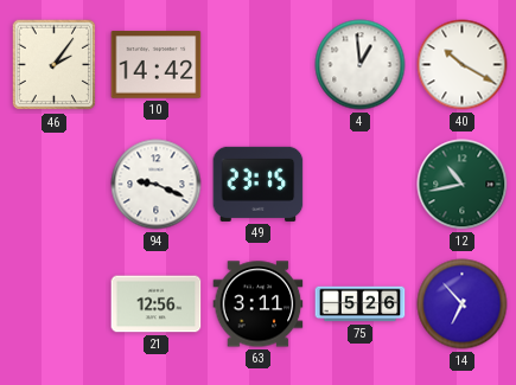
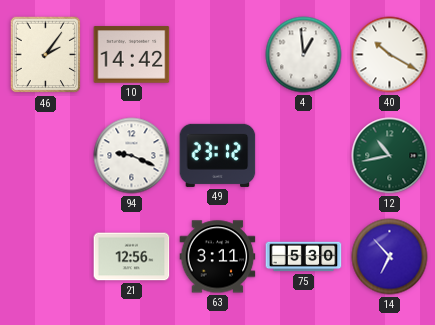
49: 23:15 -> 23:12
75: 5:26 -> 5:30
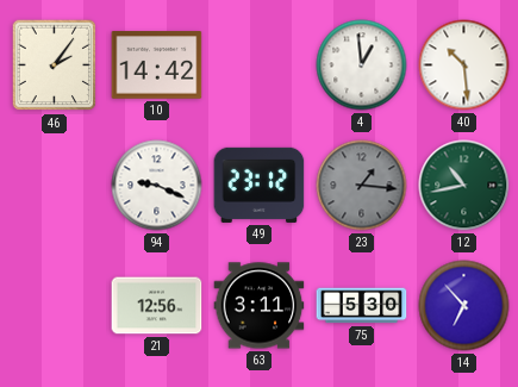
40: 10:20 -> 10:29
23: none -> 1:16
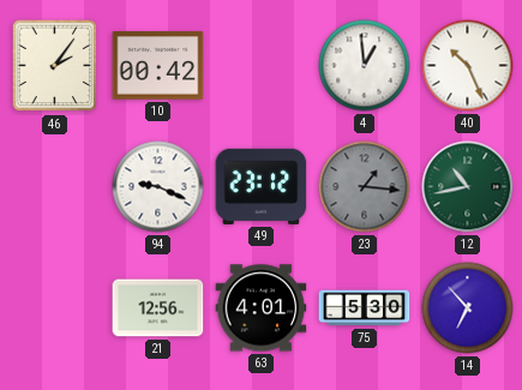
10: 14:42 -> 00:42
40: 10:29 -> 10:26
63: 3:11 -> 4:01
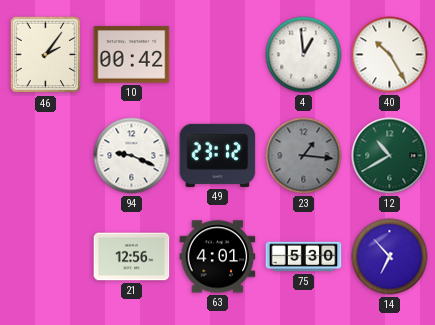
40: 10:26 -> 10:25
12: 10:43 -> 10:40
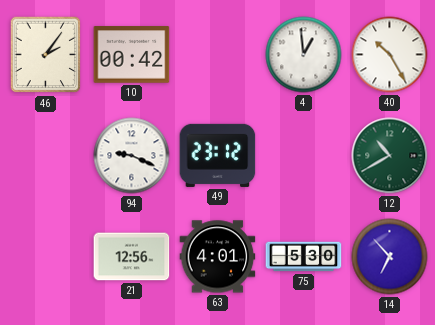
23: 1:16 -> none
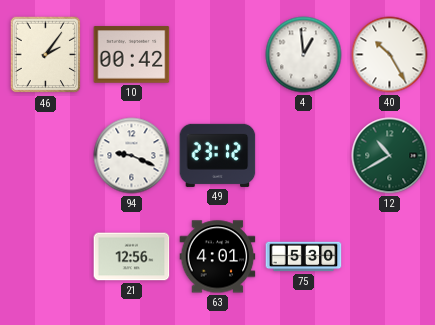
14: 6:53 -> none
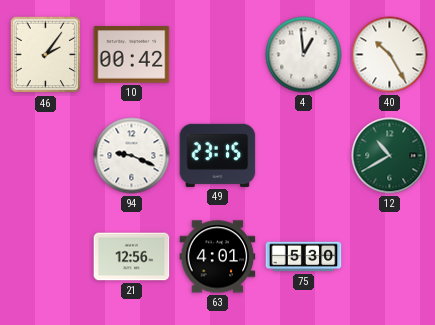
49: 23:12 -> 23:15
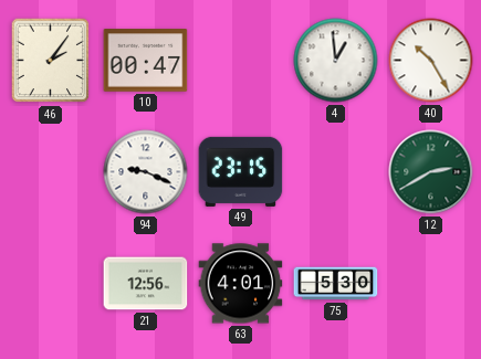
10: 00:42 -> 00:47
12: 10:40 -> 2:40
